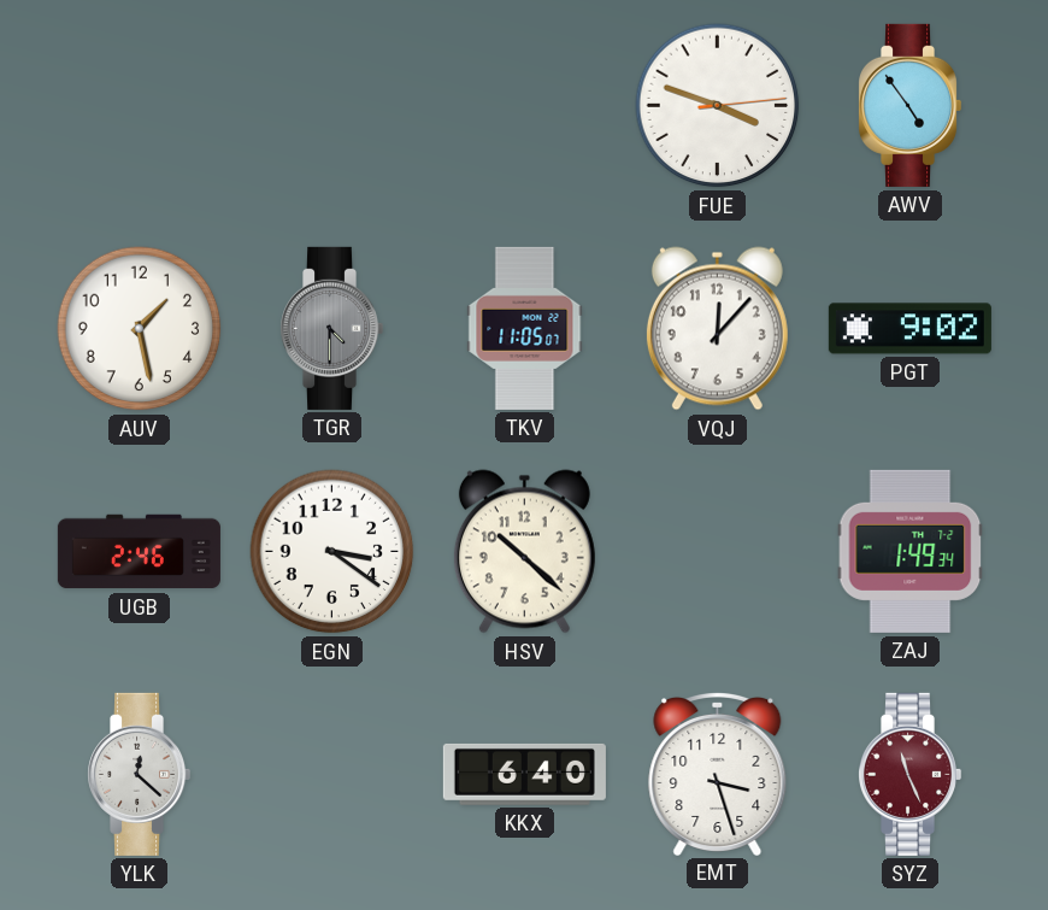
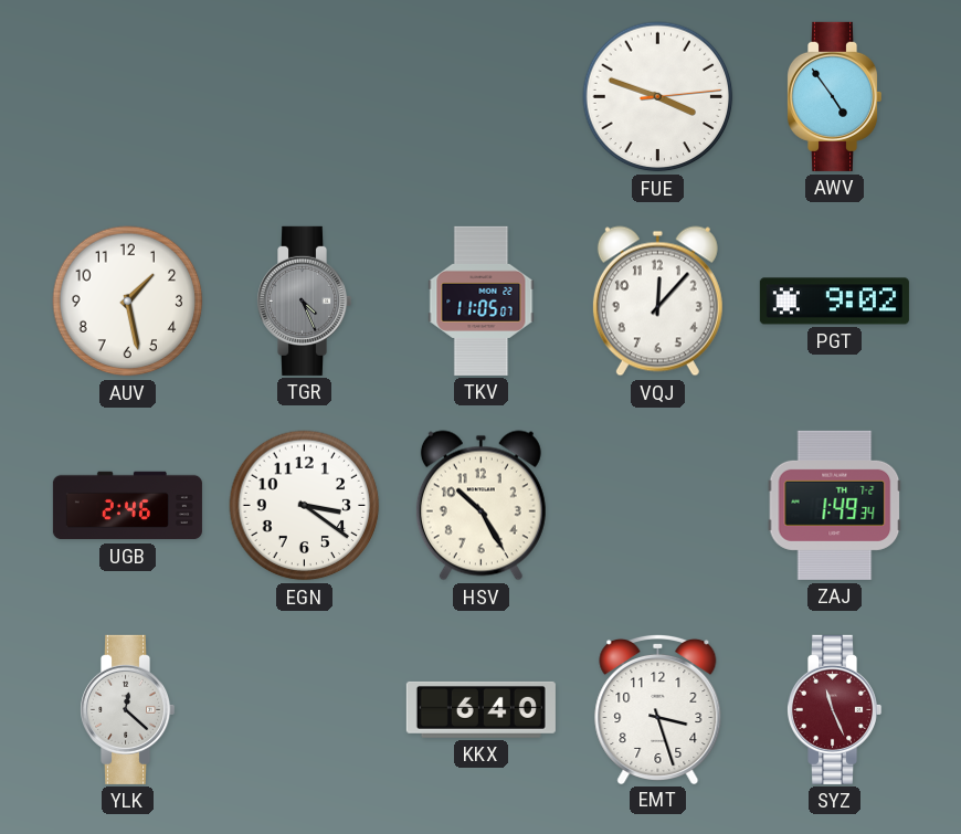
TGR: 4:30 -> 4:26
HSV: 10:22 -> 10:25
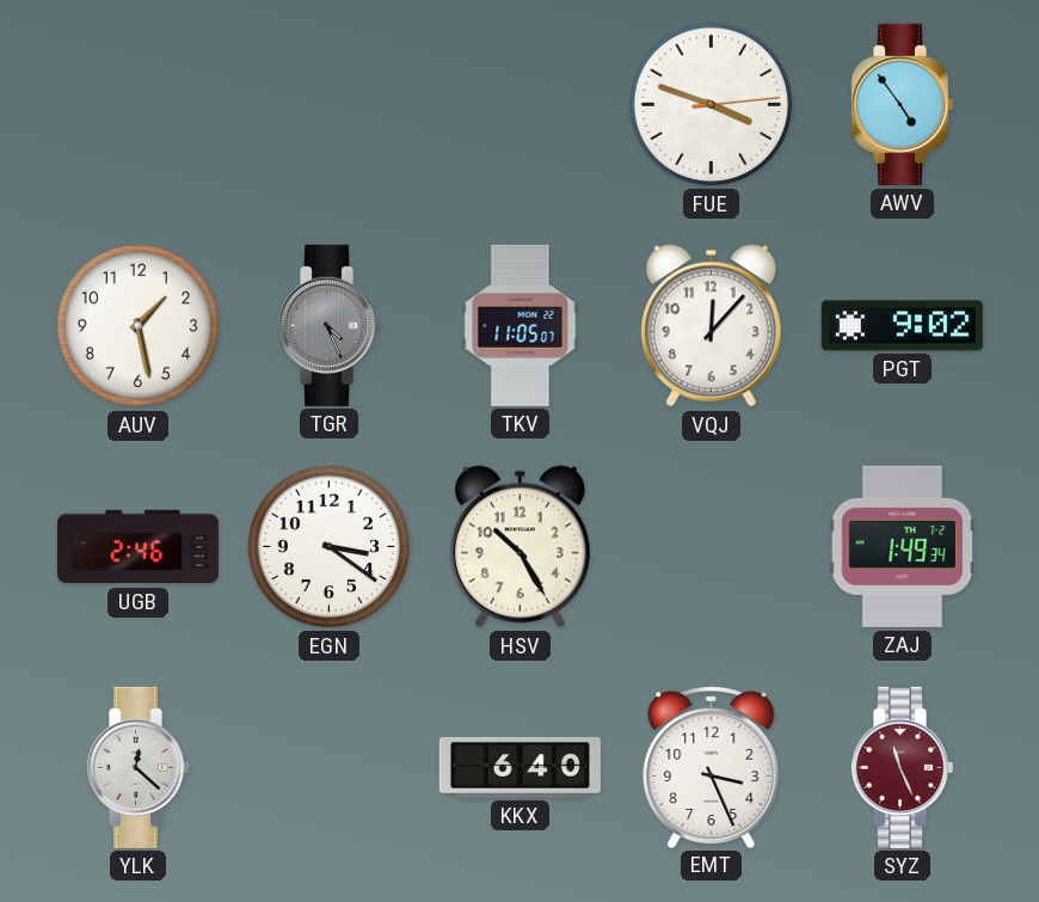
EMT: 3:27 -> 3:26
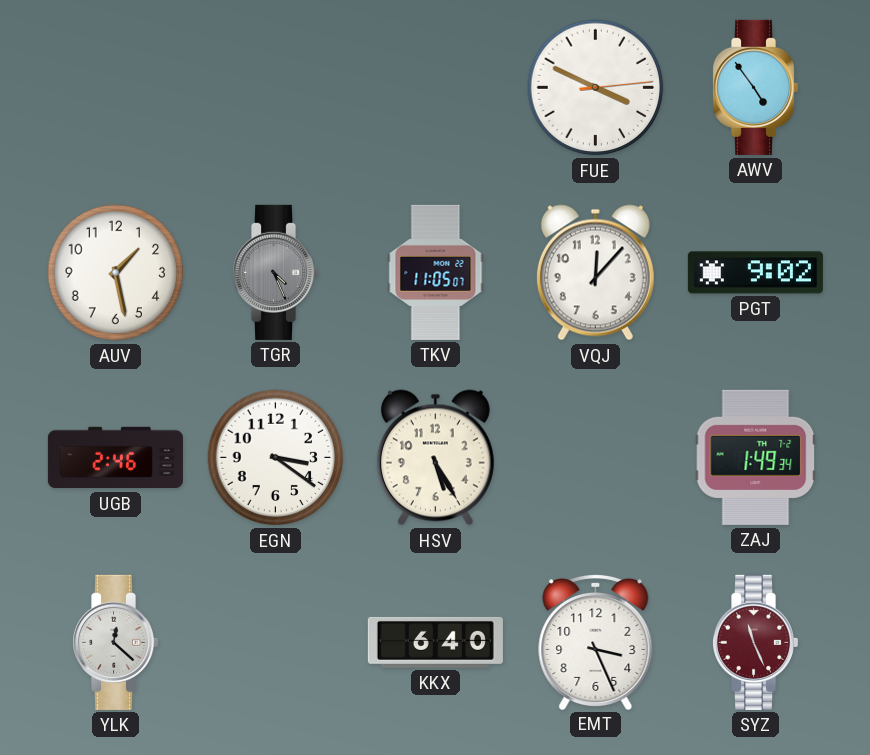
FUE: 3:48 -> 3:49
HSV: 10:25 -> 5:25
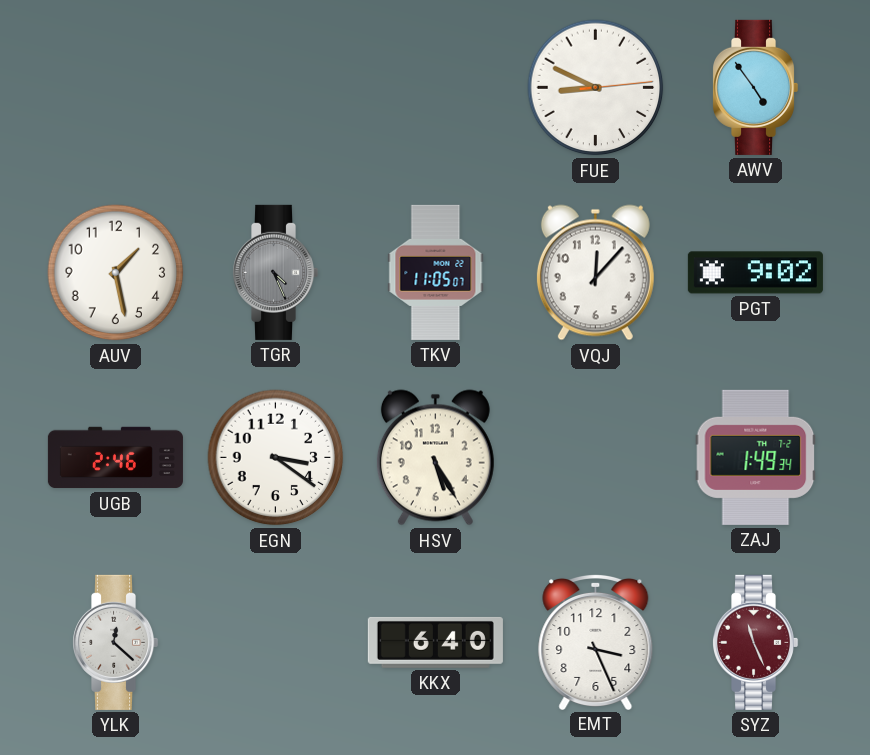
FUE: 3:49 -> 8:49
